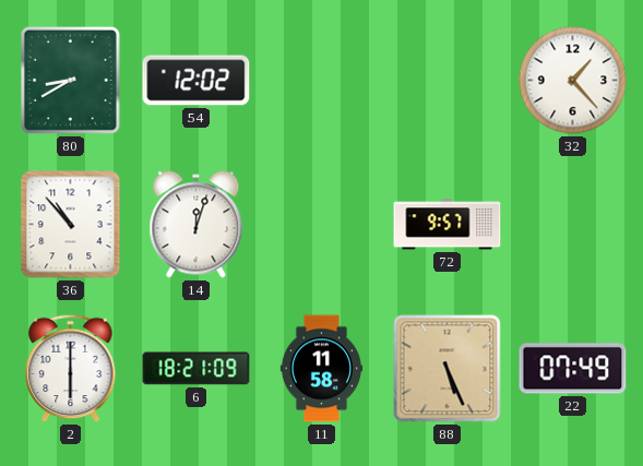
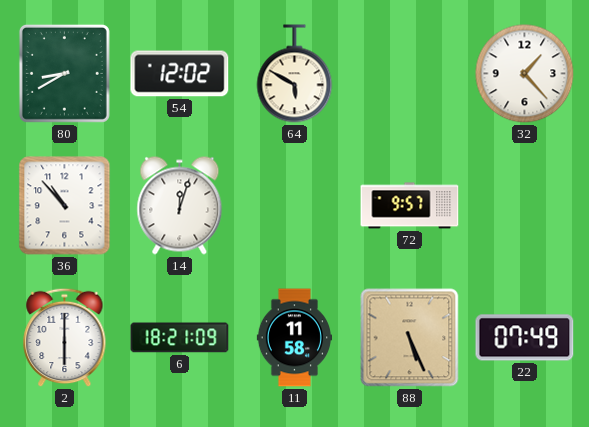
64: none -> 5:50
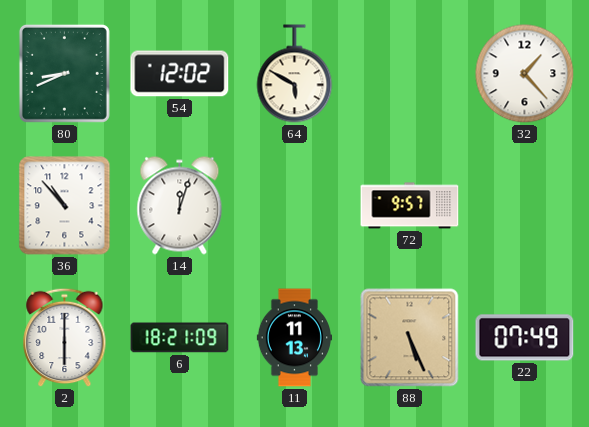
80: 8:40 -> 8:41
11: 11:58 -> 11:13
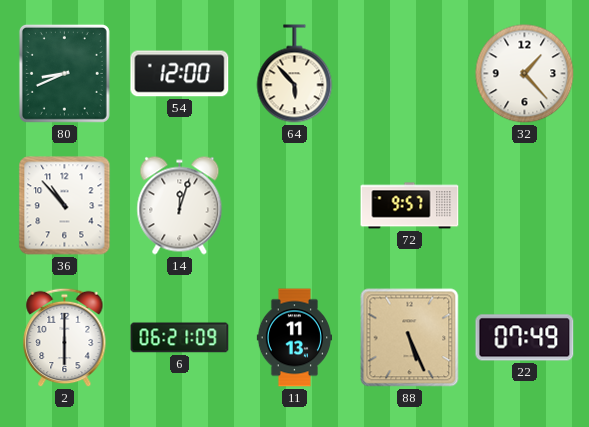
54: 12:02 -> 12:00
64: 5:50 -> 5:53
6: 18:21 -> 06:21
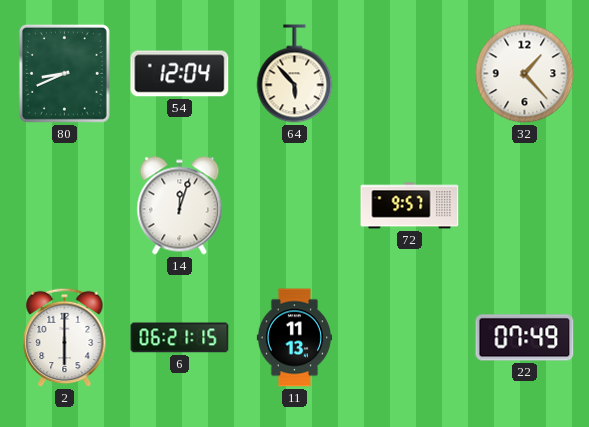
54: 12:00 -> 12:04
36: 10:53 -> none
6: 06:21:09 -> 06:21:15
88: 5:26 -> none
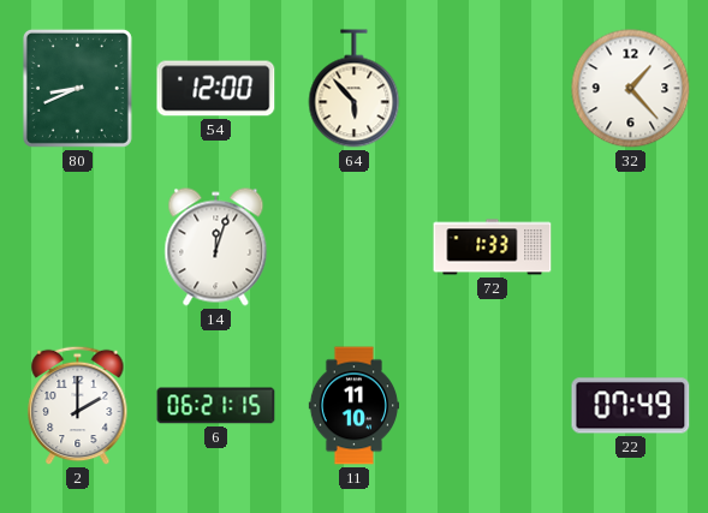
54: 12:04 -> 12:00
72: 9:57 -> 1:33
2: 6:00 -> 2:00
11: 11:13 -> 11:10
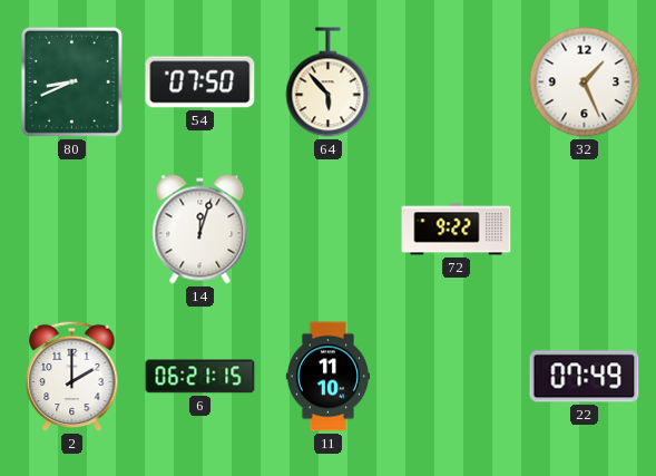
54: 12:00 -> 07:50
32: 1:23 -> 1:26
72: 1:33 -> 9:22
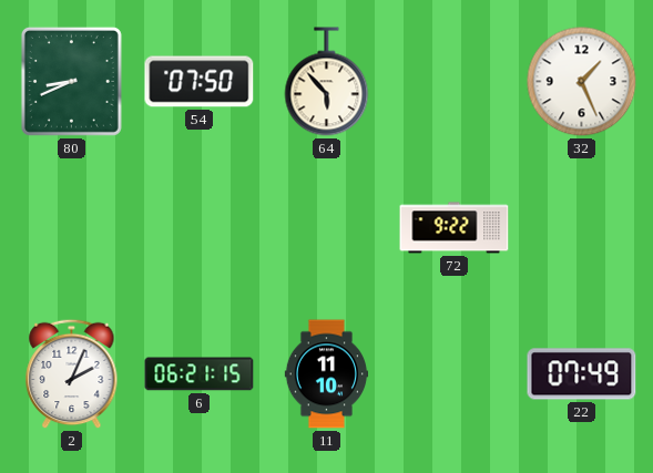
14: 12:03 -> none
2: 2:00 -> 2:04
